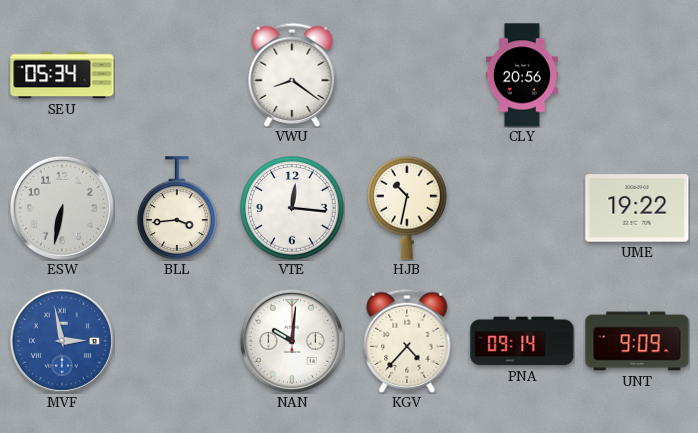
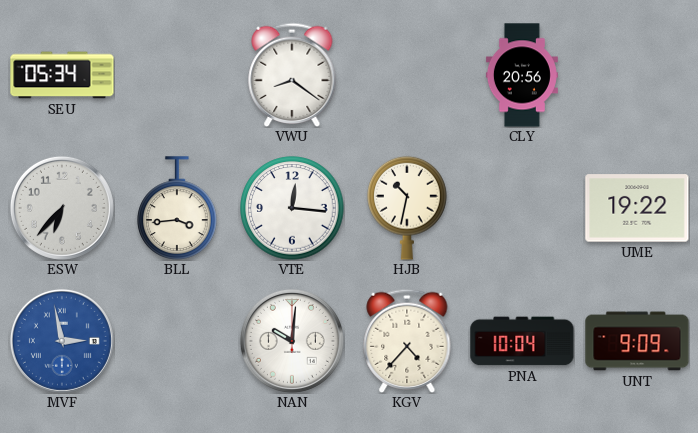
ESW: 6:32 -> 6:37
PNA: 09:14 -> 10:04
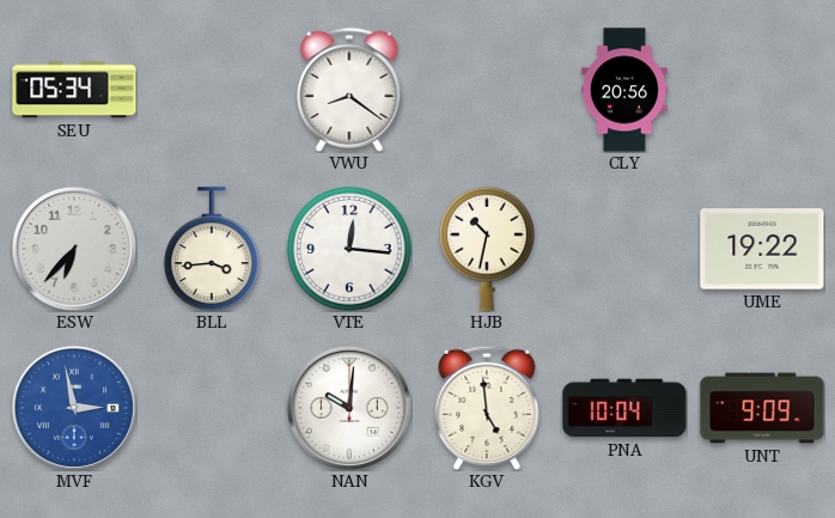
KGV: 4:37 -> 4:59
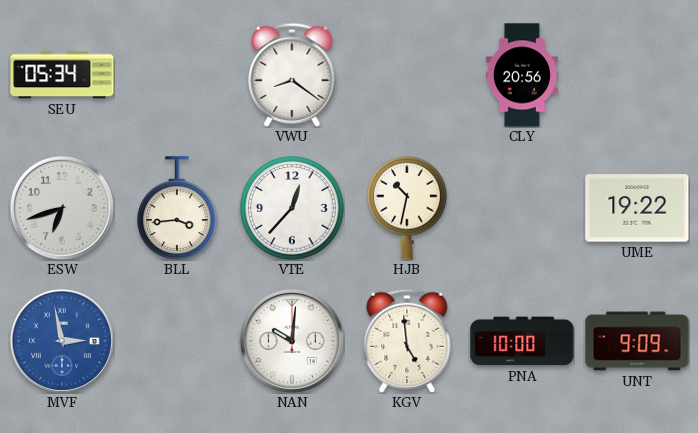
ESW: 6:37 -> 6:42
VTE: 12:16 -> 12:37
PNA: 10:04 -> 10:00
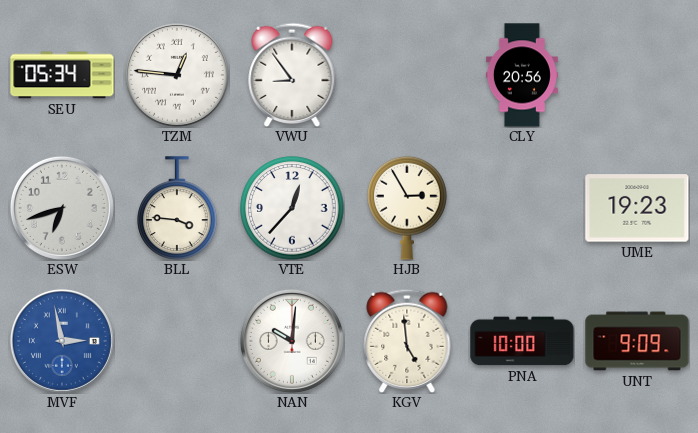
TZM: none -> 12:46
VWU: 8:21 -> 8:54
BLL: 3:44 -> 3:46
HJB: 10:32 -> 2:55
UME: 19:22 -> 19:23
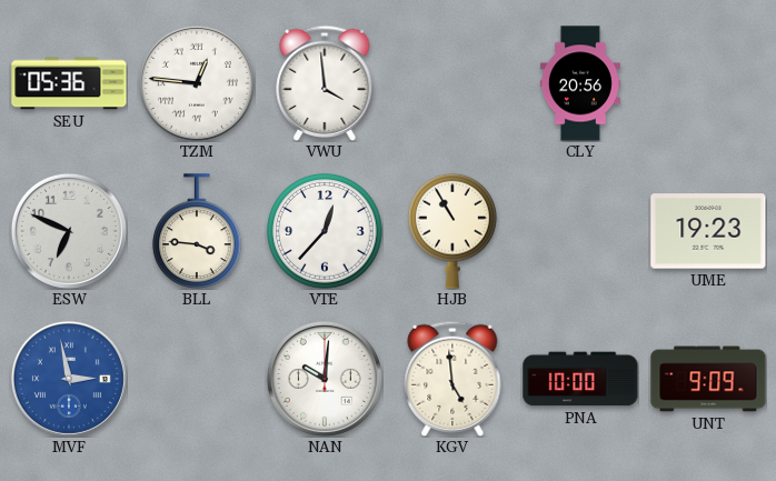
SEU: 05:34 -> 05:36
VWU: 8:54 -> 3:59
ESW: 6:42 -> 6:49
HJB: 2:55 -> 10:55
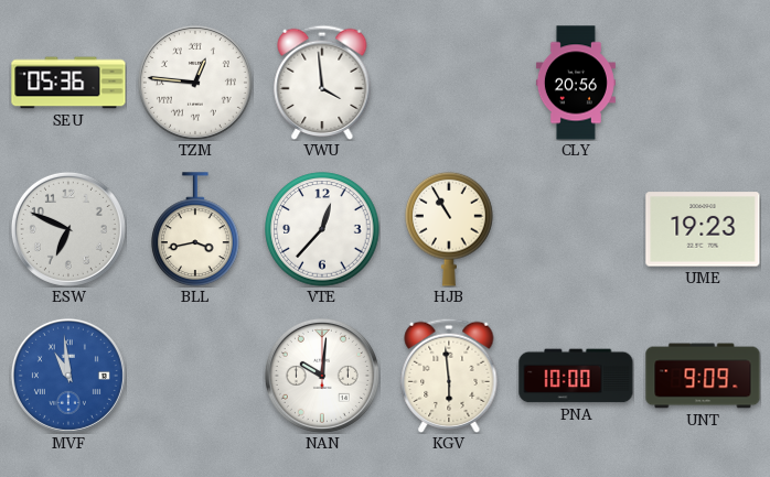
BLL: 3:46 -> 3:43
MVF: 2:58 -> 10:59
KGV: 4:59 -> 5:59
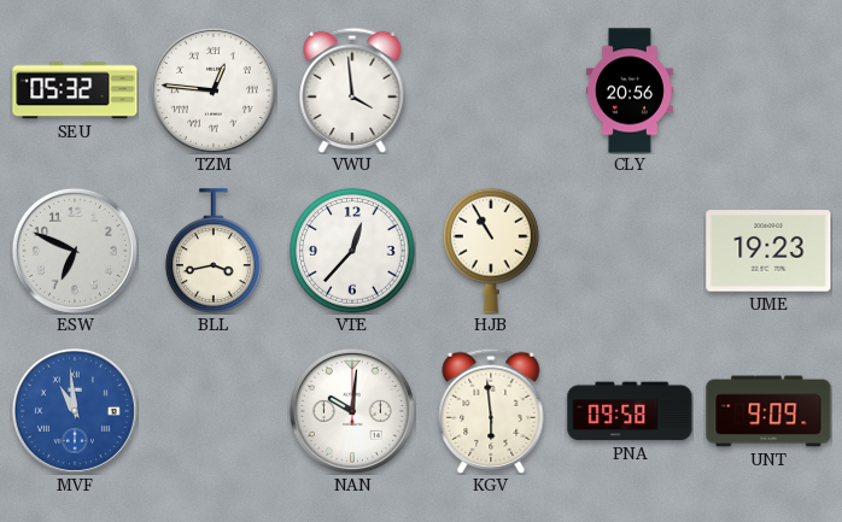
SEU: 05:36 -> 05:32
PNA: 10:00 -> 09:58
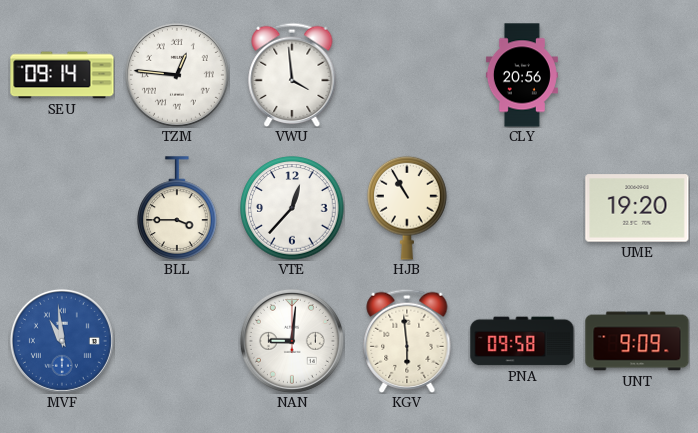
SEU: 05:32 -> 09:14
ESW: 6:49 -> none
BLL: 3:43 -> 3:45
UME: 19:23 -> 19:20
NAN: 10:01 -> 9:01
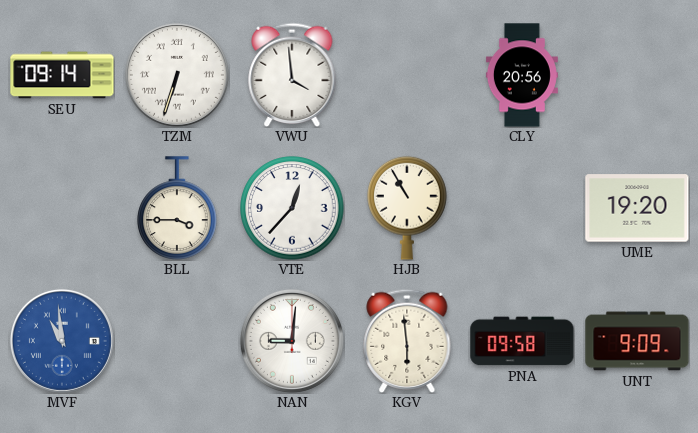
TZM: 12:46 -> 6:33
